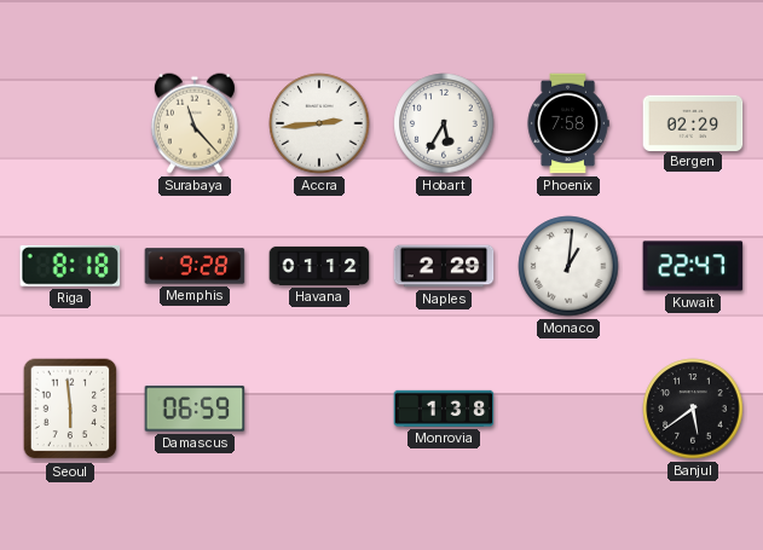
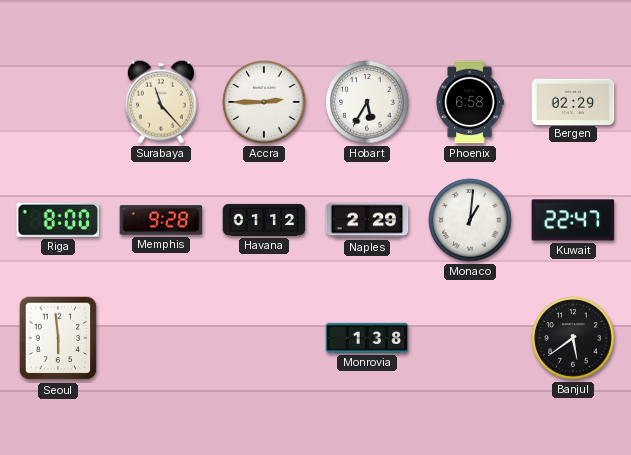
Accra: 2:44 -> 2:45
Phoenix: 7:58 -> 6:58
Riga: 8:18 -> 8:00
Damascus: 06:59 -> none
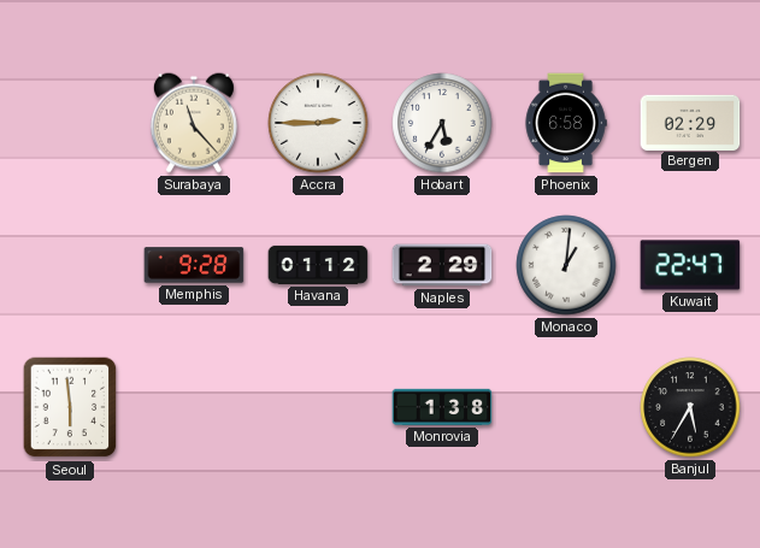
Riga: 8:00 -> none
Banjul: 5:39 -> 5:35
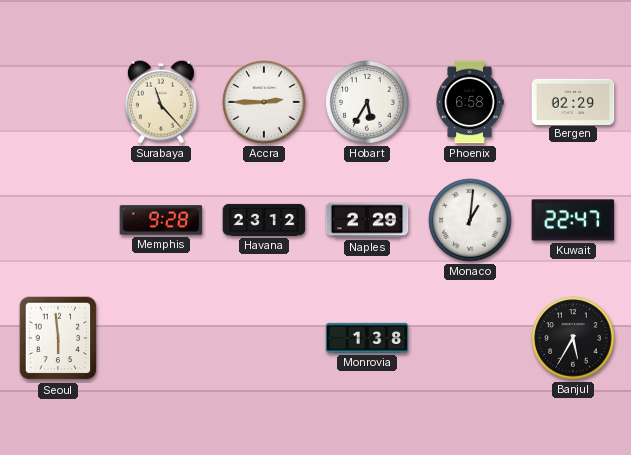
Havana: 01:12 -> 23:12
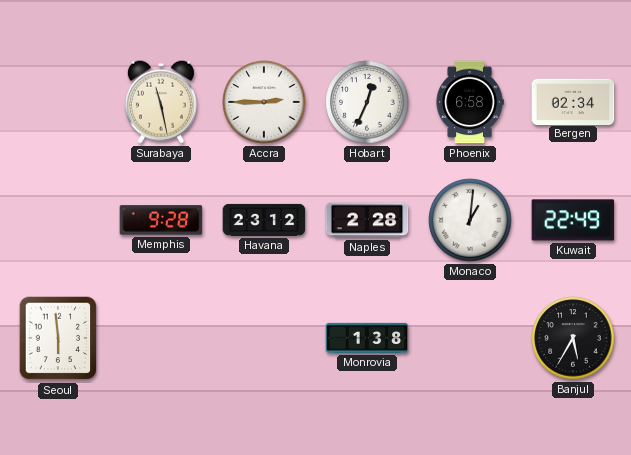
Surabaya: 11:23 -> 11:28
Hobart: 5:35 -> 12:34
Bergen: 02:29 -> 02:34
Naples: 2:29 -> 2:28
Kuwait: 22:47 -> 22:49
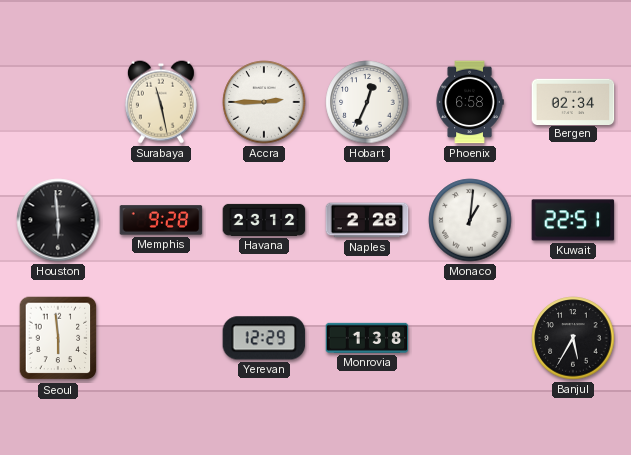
Houston: none -> 5:59
Kuwait: 22:49 -> 22:51
Yerevan: none -> 12:29
